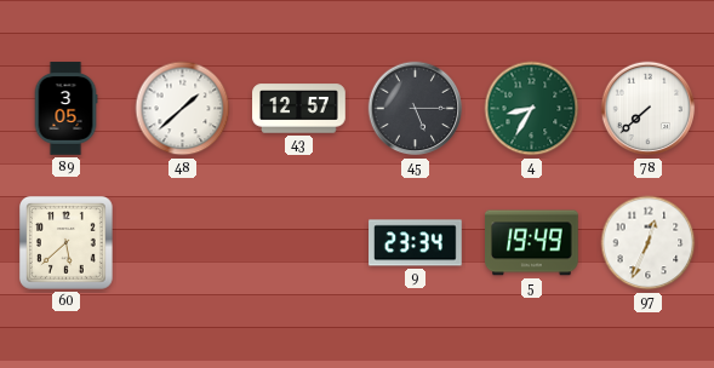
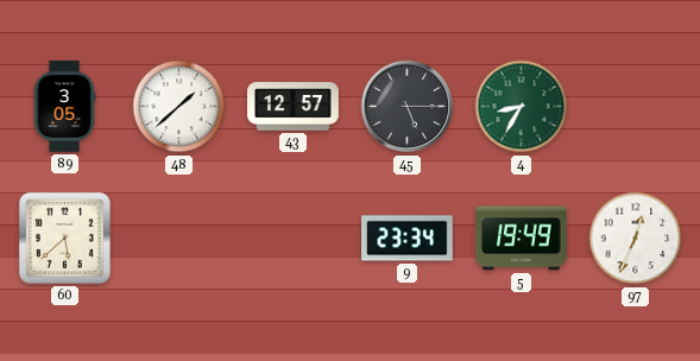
78: 7:38 -> none
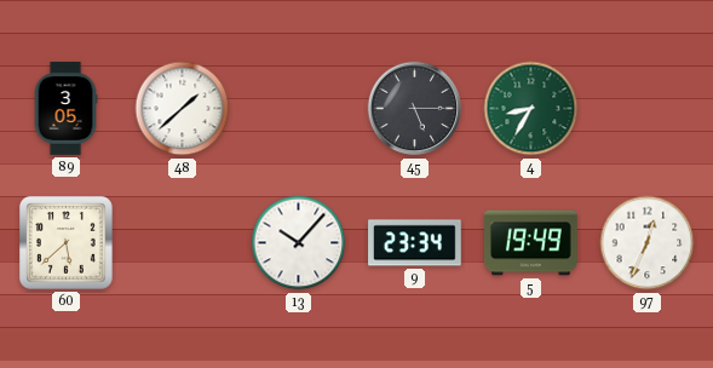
43: 12:57 -> none
13: none -> 10:07
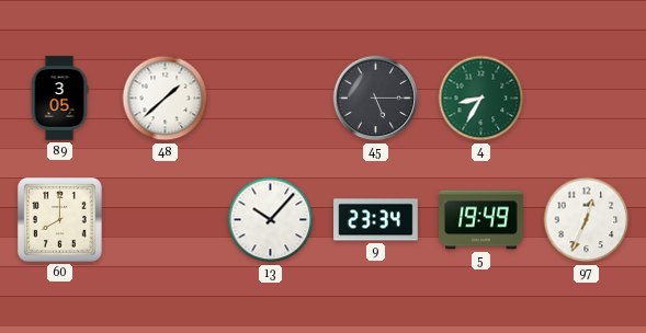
60: 5:38 -> 8:00
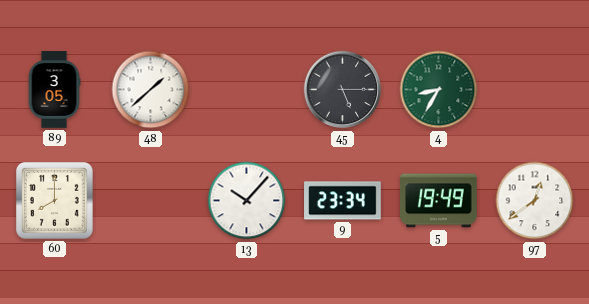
97: 12:34 -> 12:39
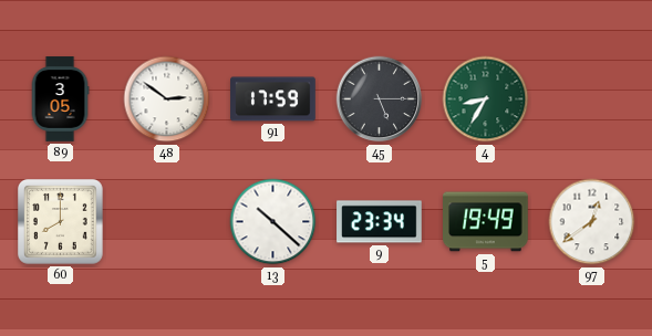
48: 1:38 -> 2:51
91: none -> 17:59
13: 10:07 -> 10:22
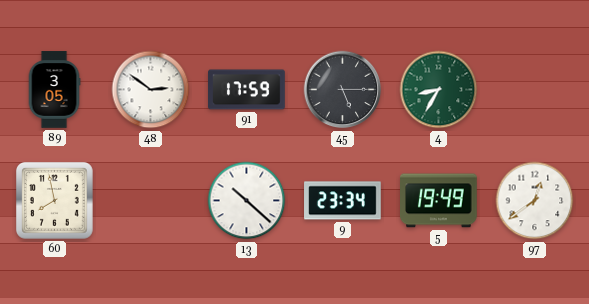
60: 8:00 -> 7:58
